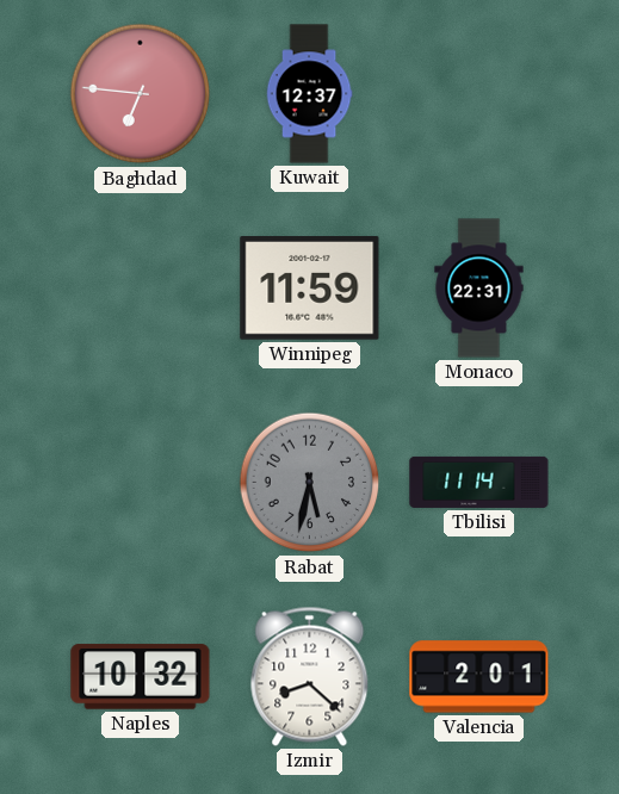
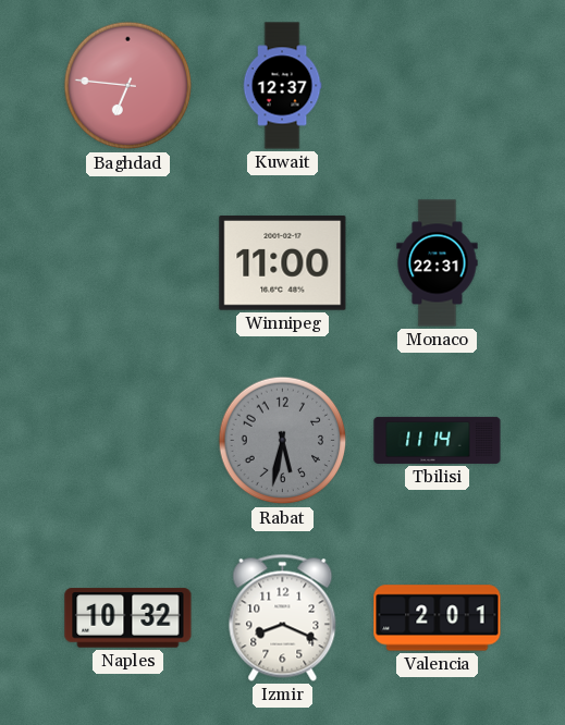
Winnipeg: 11:59 -> 11:00
Izmir: 8:22 -> 8:19
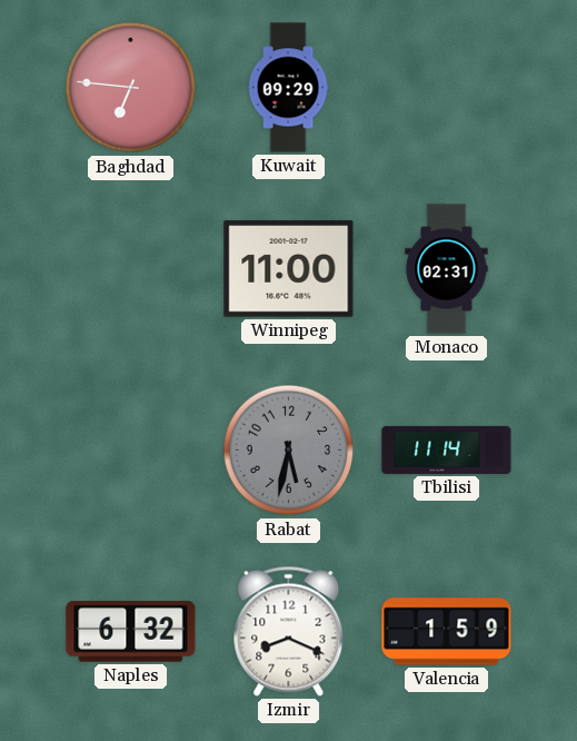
Kuwait: 12:37 -> 09:29
Monaco: 22:31 -> 02:31
Naples: 10:32 -> 6:32
Valencia: 2:01 -> 1:59
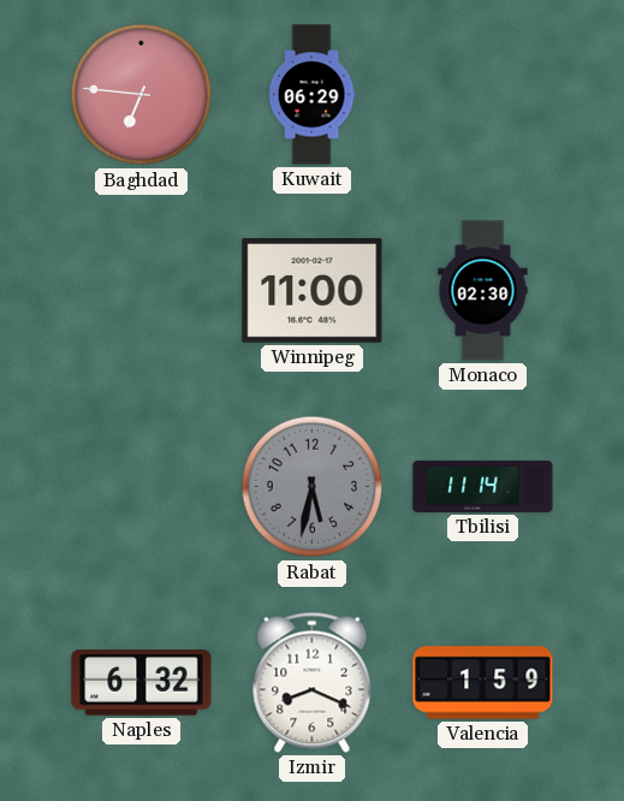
Kuwait: 09:29 -> 06:29
Monaco: 02:31 -> 02:30
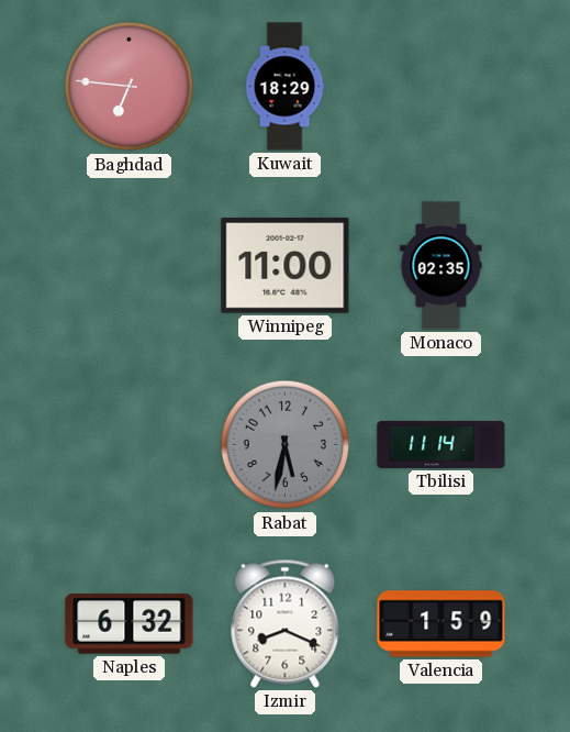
Kuwait: 06:29 -> 18:29
Monaco: 02:30 -> 02:35
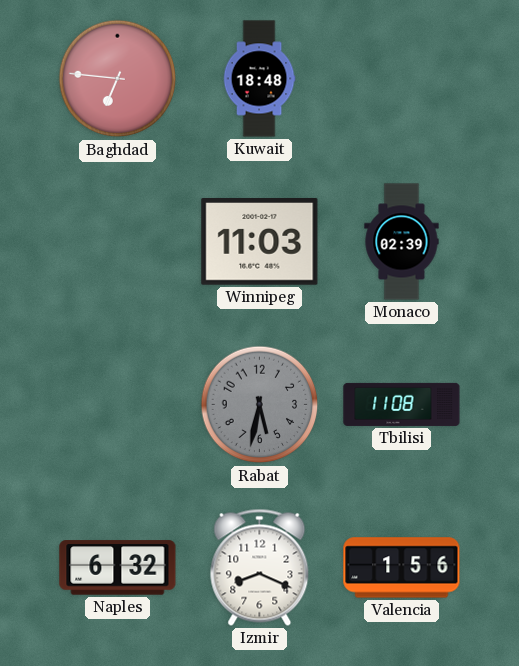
Kuwait: 18:29 -> 18:48
Winnipeg: 11:00 -> 11:03
Monaco: 02:35 -> 02:39
Tbilisi: 11:14 -> 11:08
Valencia: 1:59 -> 1:56
